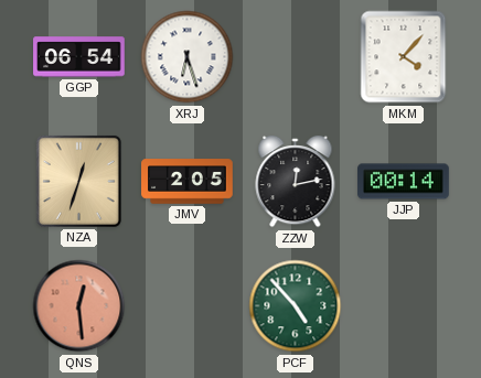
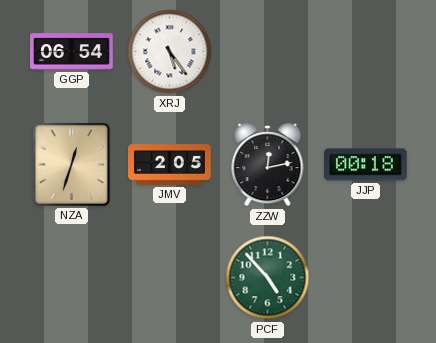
XRJ: 6:27 -> 5:24
MKM: 4:07 -> none
JJP: 00:14 -> 00:18
QNS: 12:29 -> none
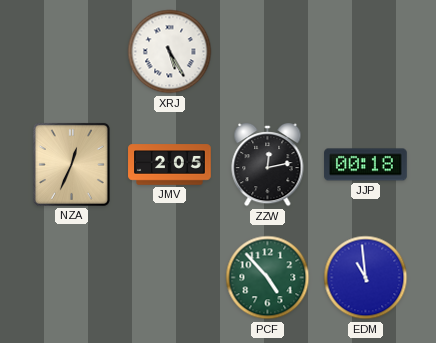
GGP: 06:54 -> none
XRJ: 5:24 -> 5:25
NZA: 12:33 -> 12:34
EDM: none -> 10:59
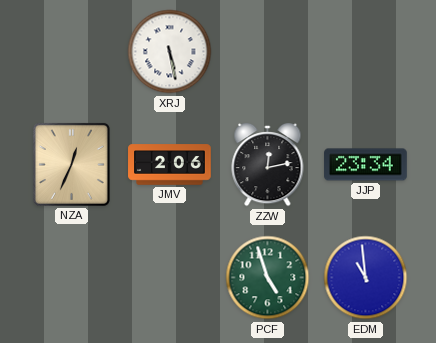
XRJ: 5:25 -> 5:28
JMV: 2:05 -> 2:06
JJP: 00:18 -> 23:34
PCF: 4:53 -> 4:57
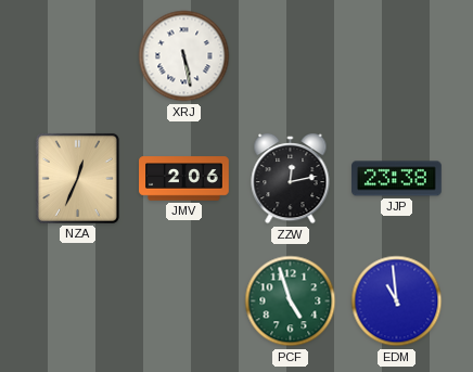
JJP: 23:34 -> 23:38
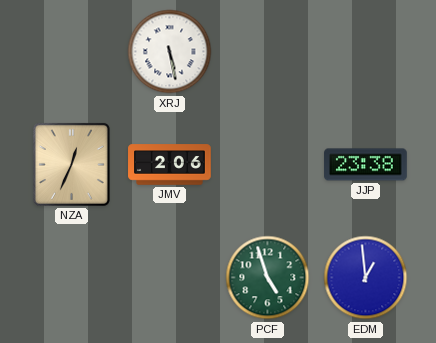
ZZW: 12:13 -> none
EDM: 10:59 -> 12:59
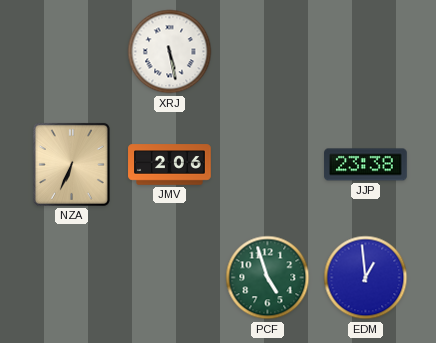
NZA: 12:34 -> 6:34
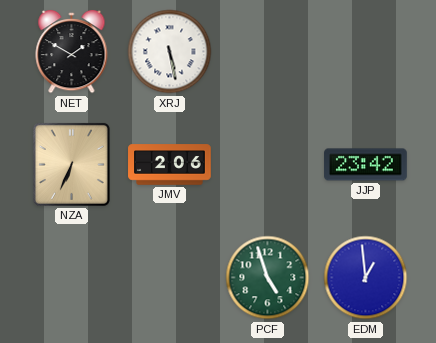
NET: none -> 1:50
JJP: 23:38 -> 23:42
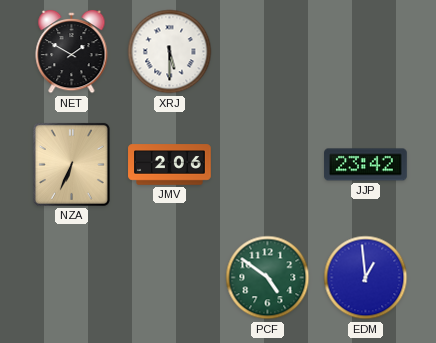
XRJ: 5:28 -> 5:30
PCF: 4:57 -> 4:51
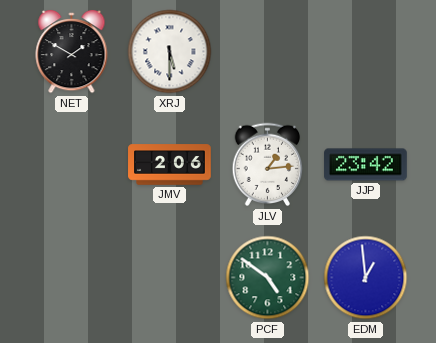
NZA: 6:34 -> none
JLV: none -> 1:14
